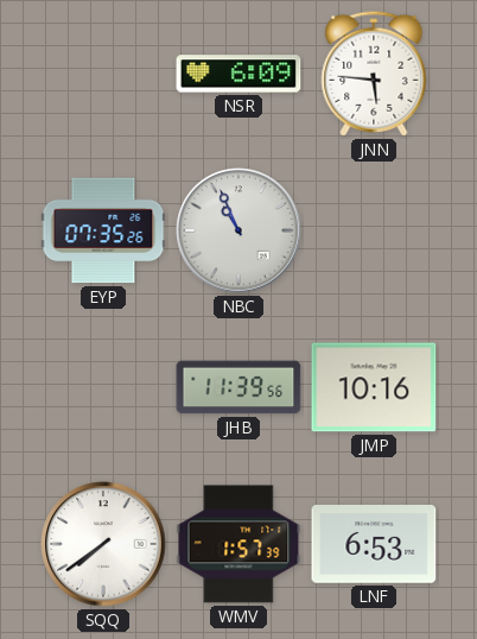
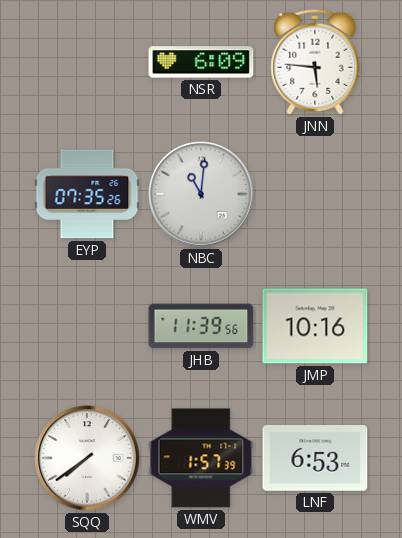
NBC: 10:56 -> 11:01
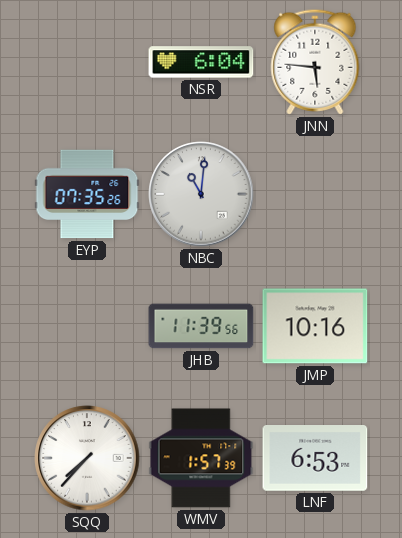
NSR: 6:09 -> 6:04
SQQ: 7:39 -> 7:37
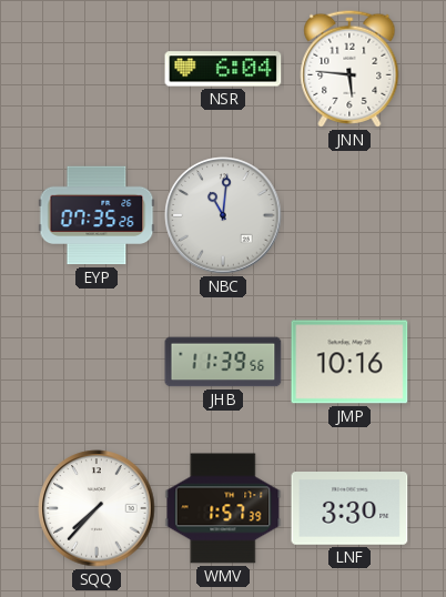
LNF: 6:53 -> 3:30
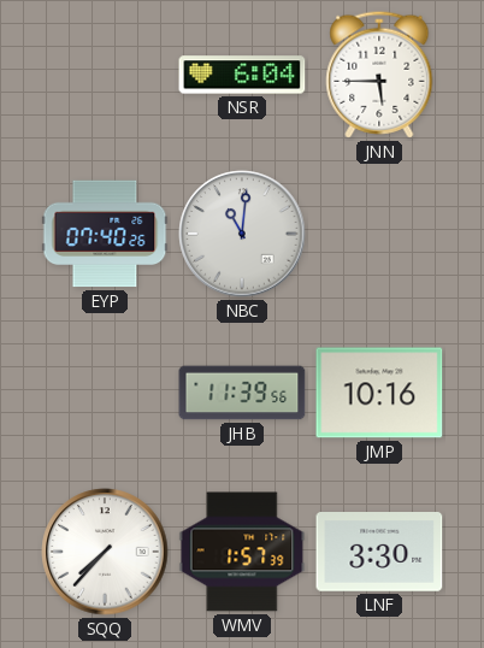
JNN: 5:46 -> 5:45
EYP: 07:35 -> 07:40
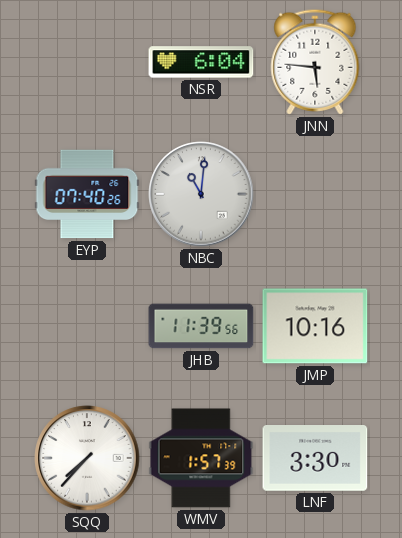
JNN: 5:45 -> 5:46
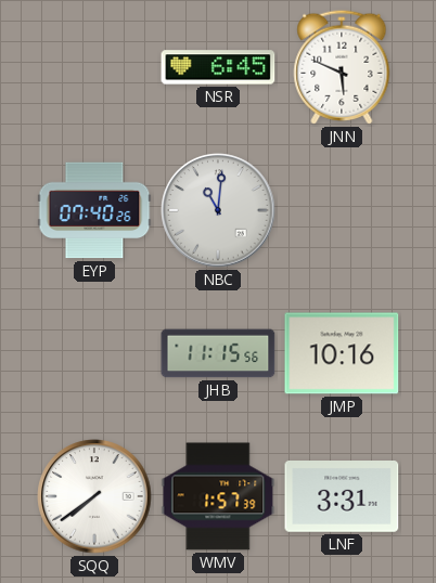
NSR: 6:04 -> 6:45
JNN: 5:46 -> 5:49
JHB: 11:39 -> 11:15
SQQ: 7:37 -> 7:39
LNF: 3:30 -> 3:31
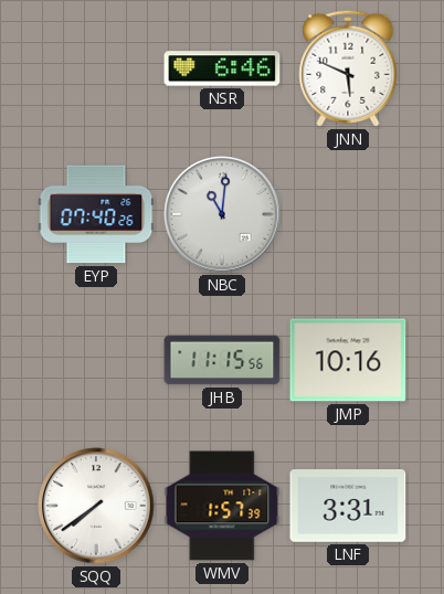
NSR: 6:45 -> 6:46
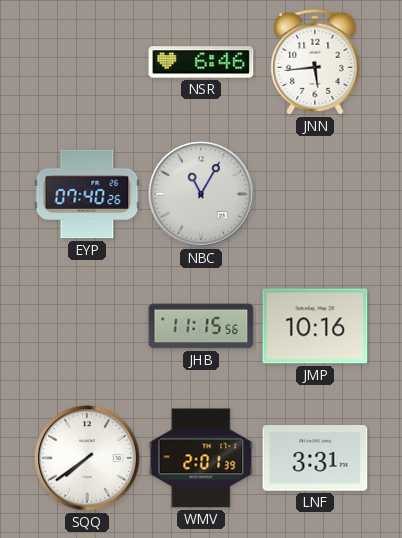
JNN: 5:49 -> 5:44
NBC: 11:01 -> 11:05
WMV: 1:57 -> 2:01
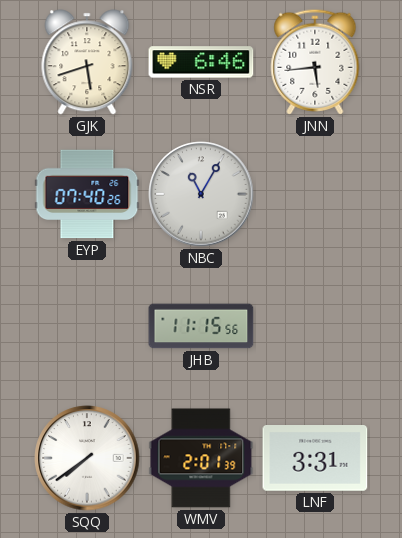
GJK: none -> 5:42
JMP: 10:16 -> none
